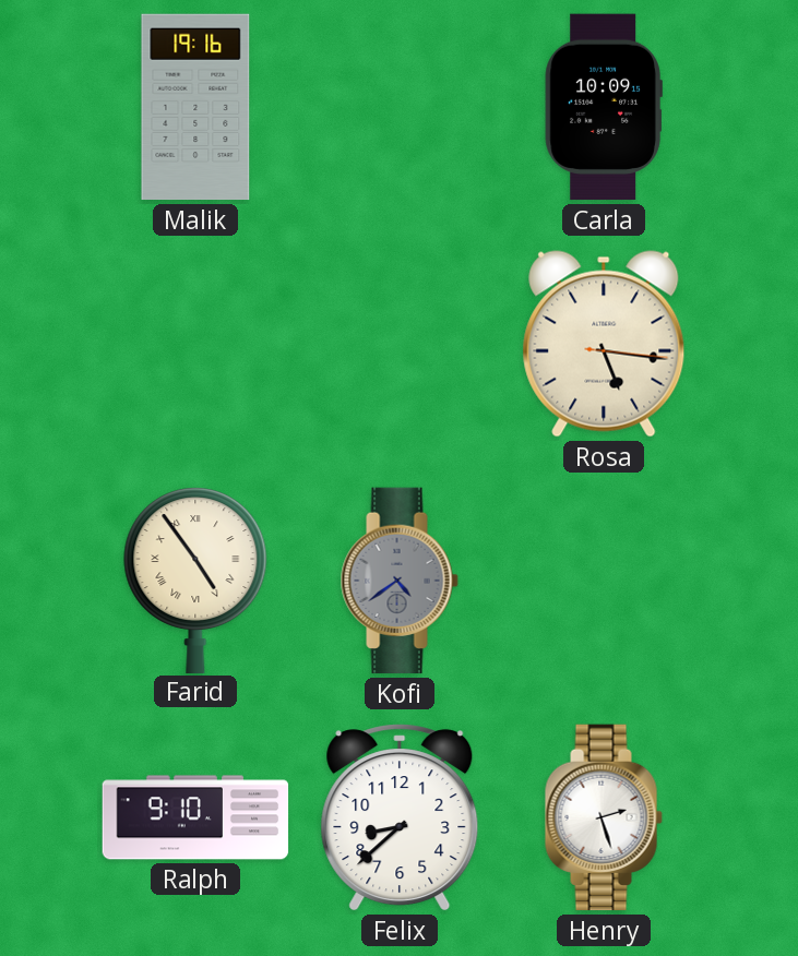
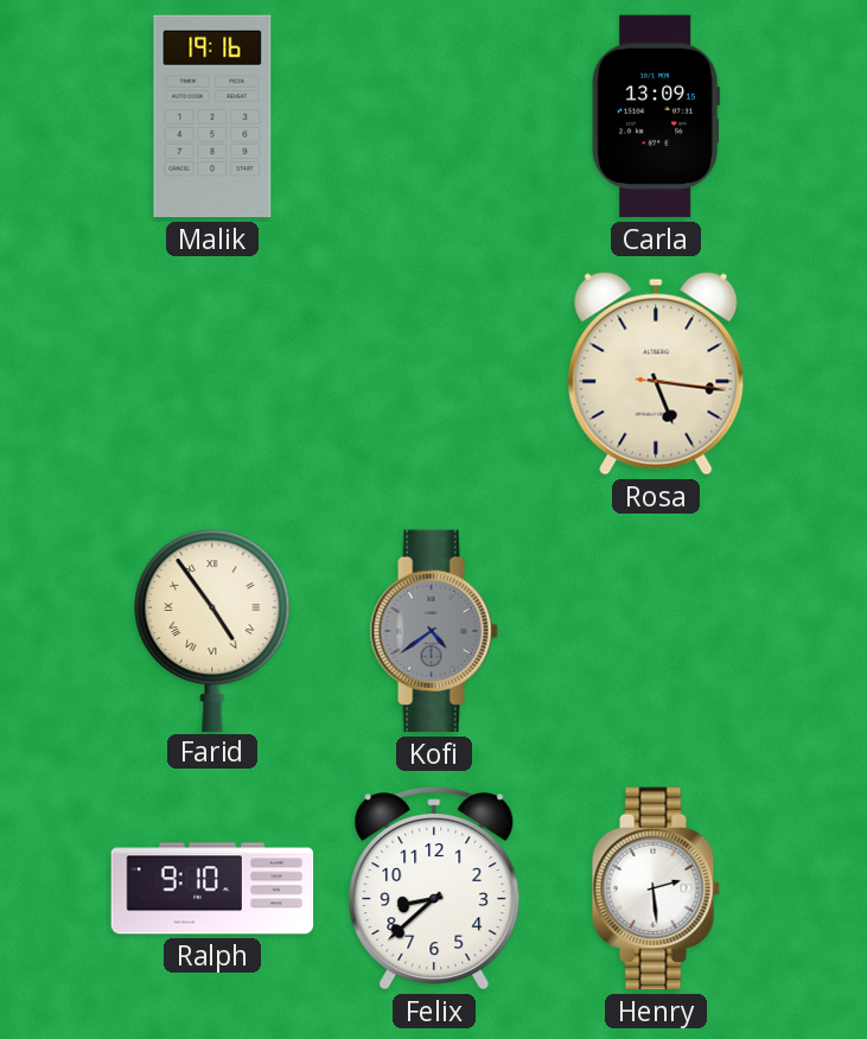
Carla: 10:09 -> 13:09
Henry: 2:27 -> 2:29
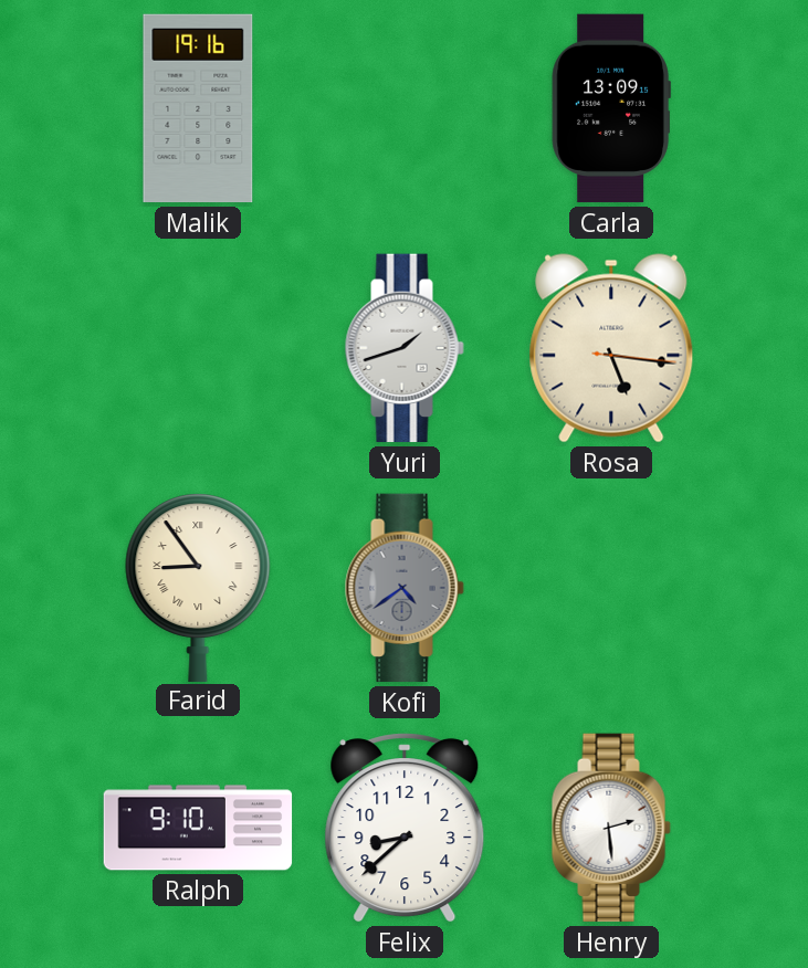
Yuri: none -> 1:42
Farid: 4:54 -> 8:54
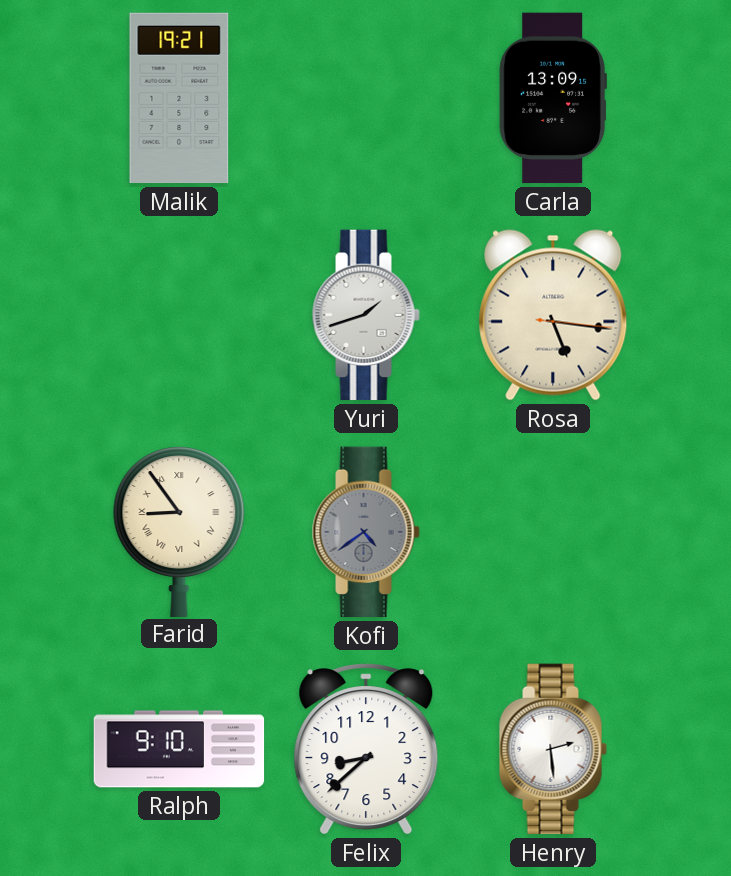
Malik: 19:16 -> 19:21
